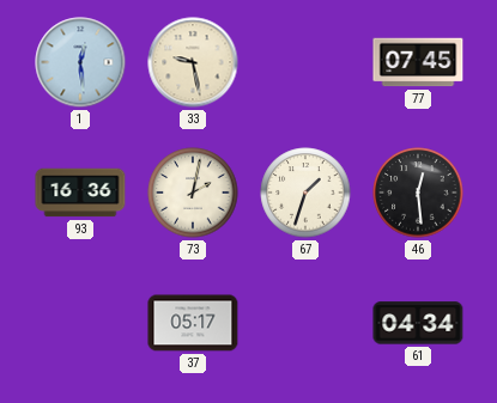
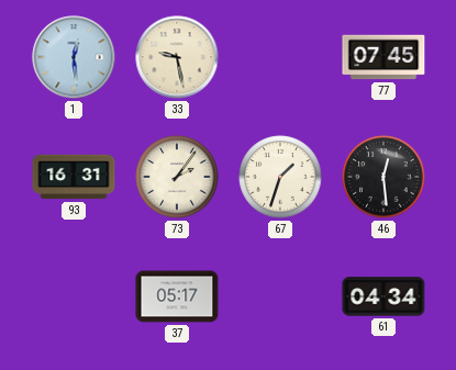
93: 16:36 -> 16:31
73: 2:02 -> 2:06
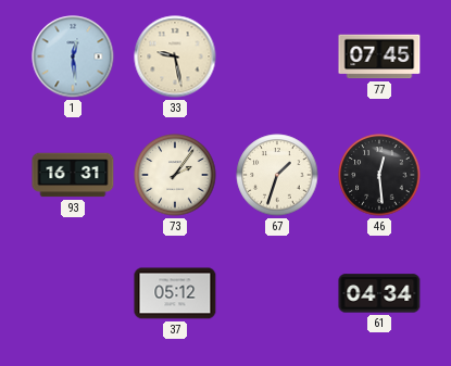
37: 05:17 -> 05:12
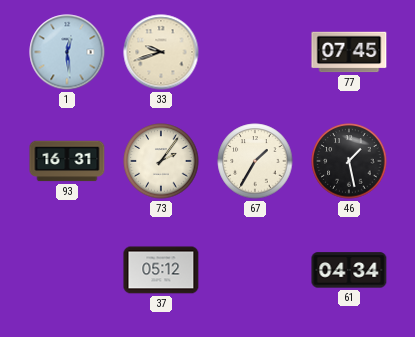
33: 9:28 -> 9:42
67: 1:33 -> 1:35
46: 12:29 -> 1:28
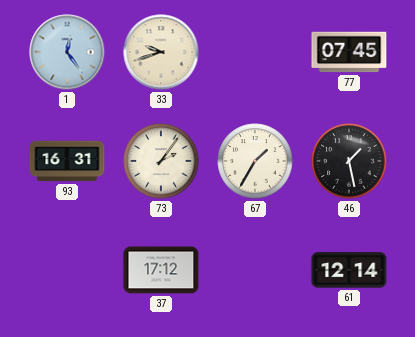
1: 12:29 -> 12:24
37: 05:12 -> 17:12
61: 04:34 -> 12:14
